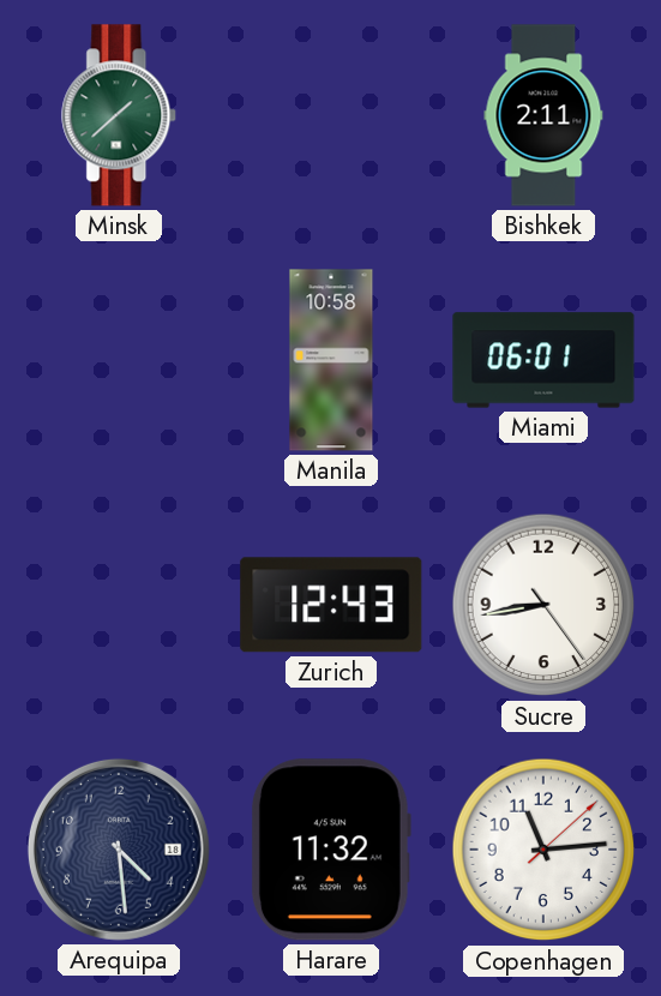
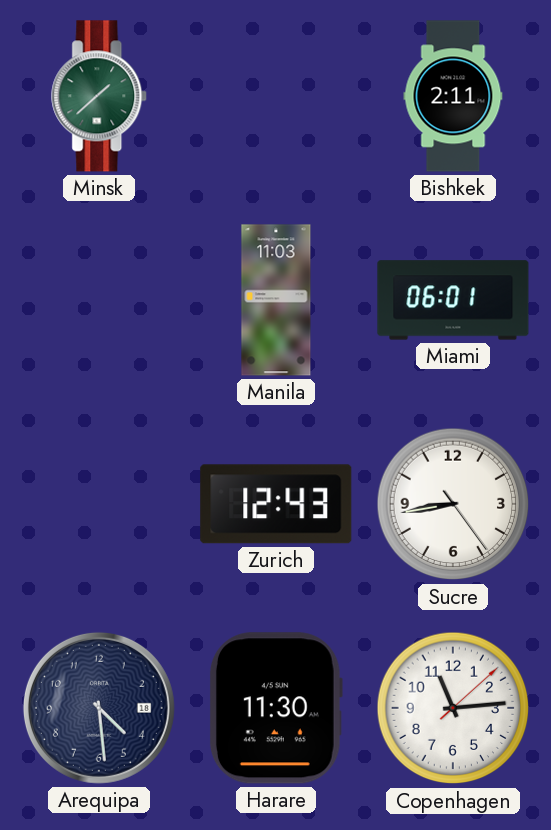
Manila: 10:58 -> 11:03
Harare: 11:32 -> 11:30
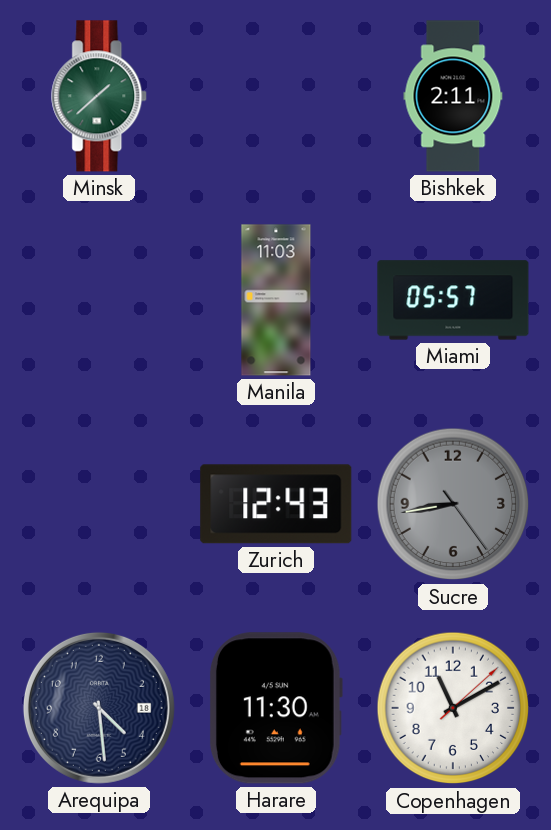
Miami: 06:01 -> 05:57
Sucre dial: white -> grey
Copenhagen: 11:14 -> 11:10
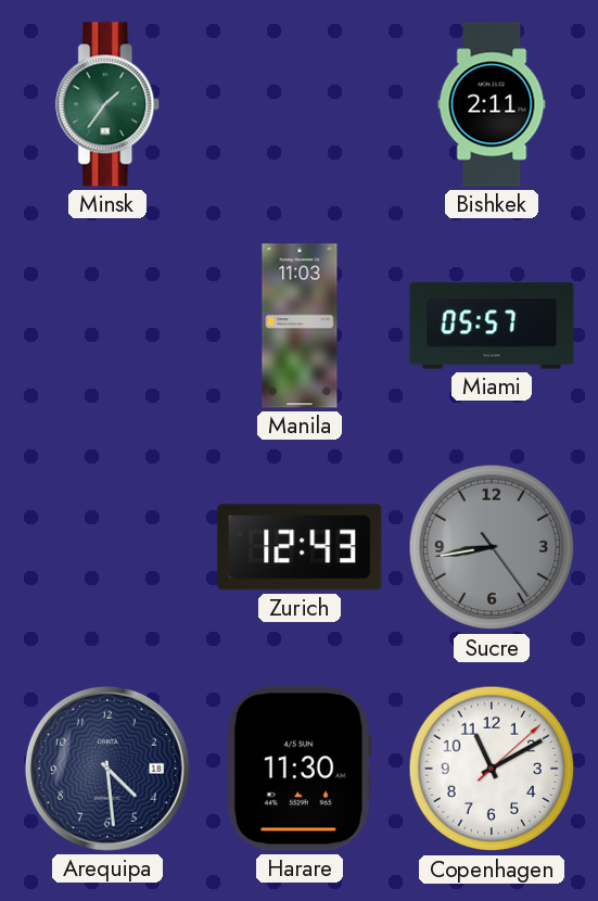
Minsk: 1:38 -> 1:36
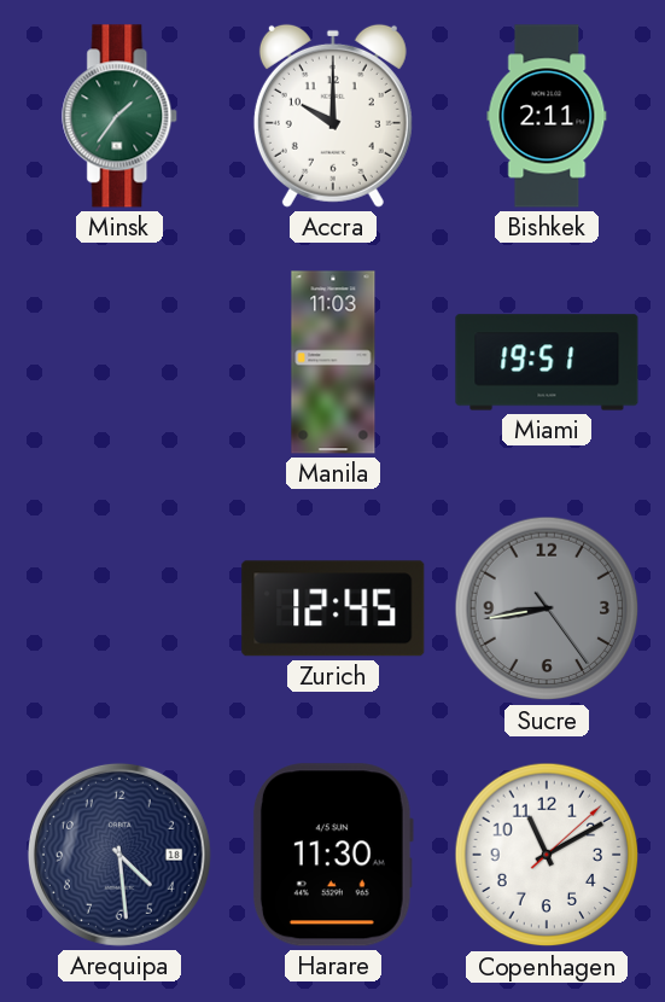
Accra: none -> 10:00
Miami: 05:57 -> 19:51
Zurich: 12:43 -> 12:45
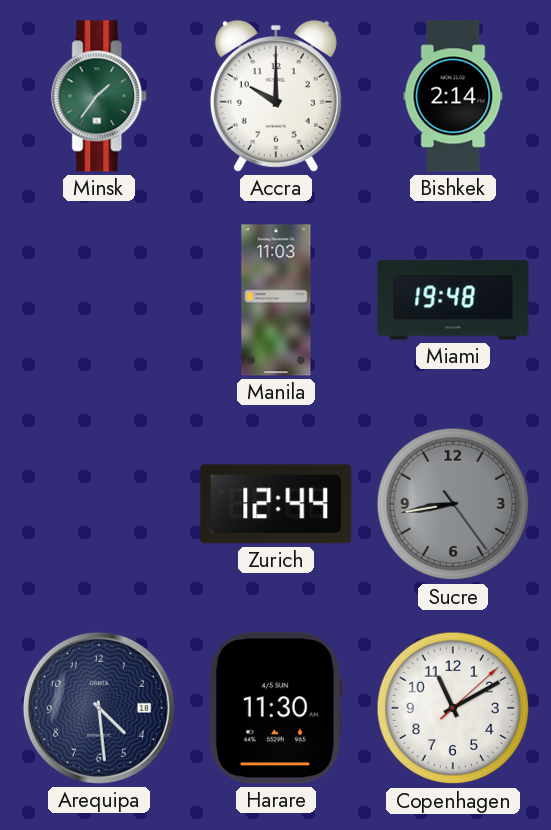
Bishkek: 2:11 -> 2:14
Miami: 19:51 -> 19:48
Zurich: 12:45 -> 12:44
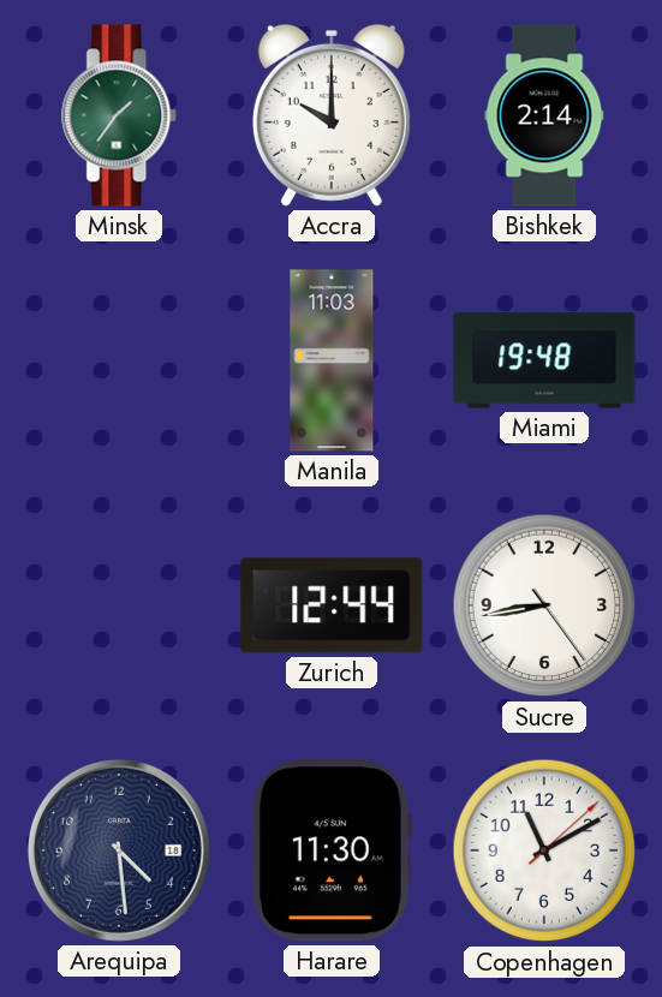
Sucre dial: grey -> white
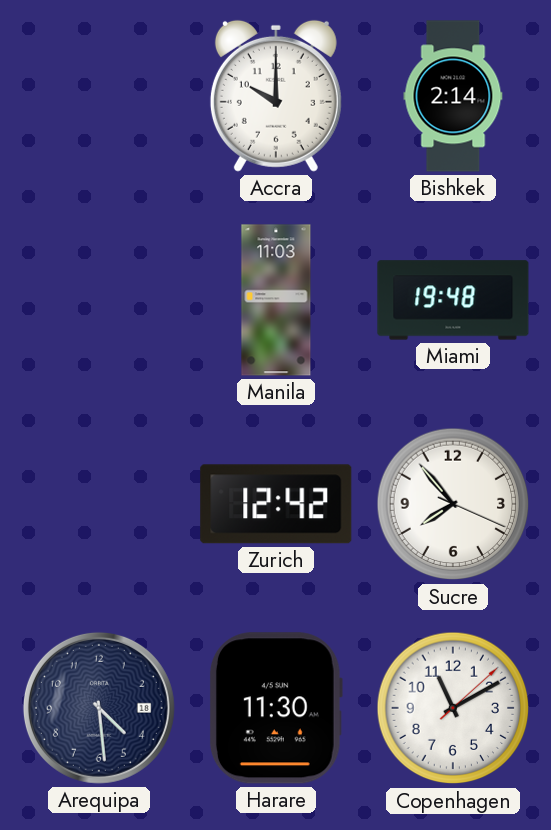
Minsk: 1:36 -> none
Zurich: 12:44 -> 12:42
Sucre: 8:43 -> 7:53
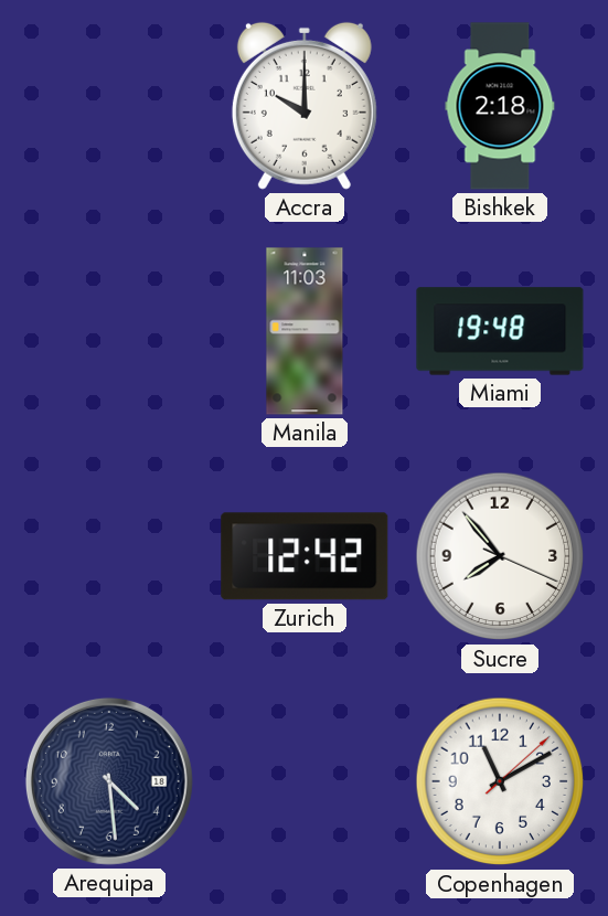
Bishkek: 2:14 -> 2:18
Harare: 11:30 -> none
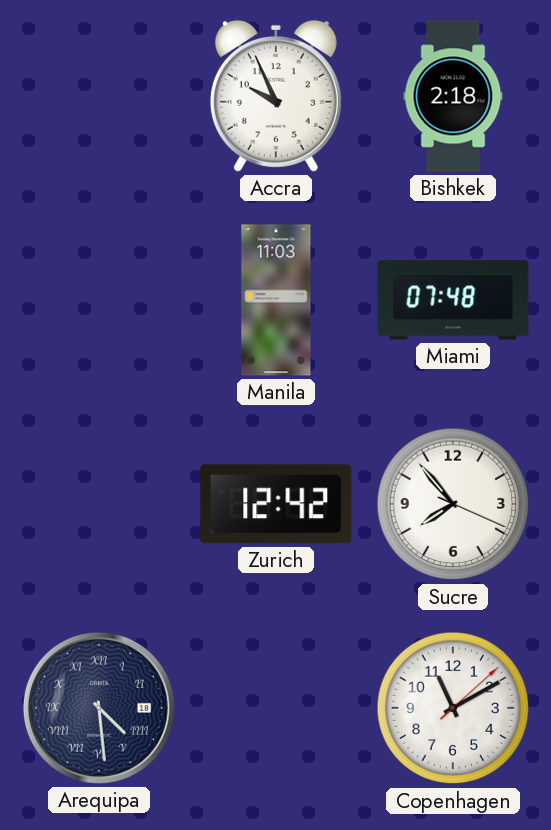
Accra: 10:00 -> 9:56
Miami: 19:48 -> 07:48
Arequipa numerals: Arabic -> Roman
